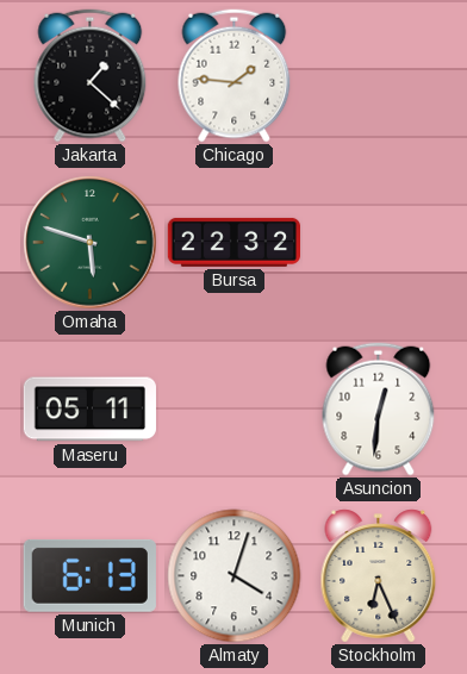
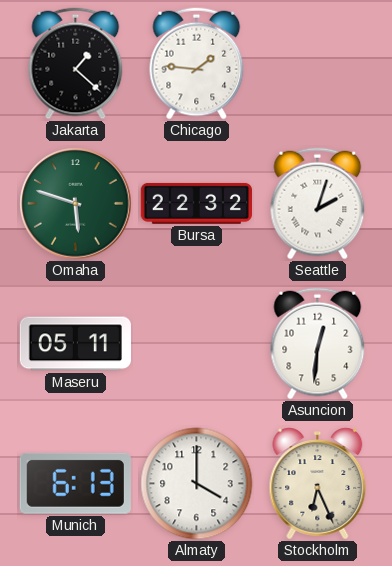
Seattle: none -> 2:03
Almaty: 4:03 -> 4:00
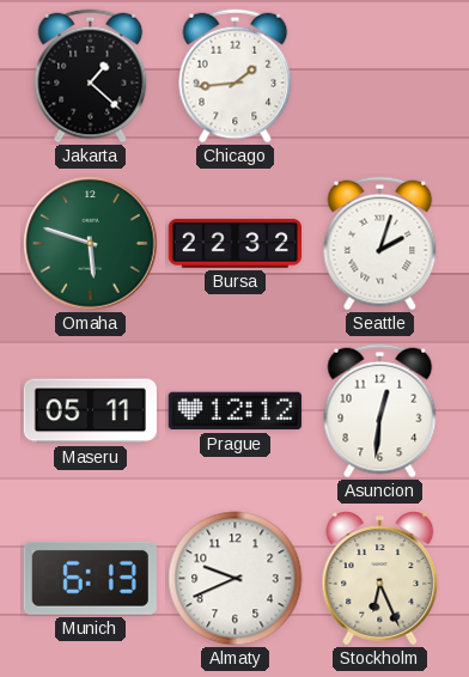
Chicago: 1:46 -> 1:44
Prague: none -> 12:12
Almaty: 4:00 -> 9:41
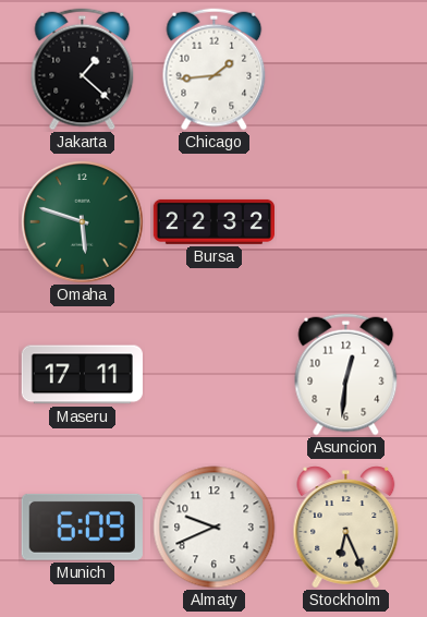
Seattle: 2:03 -> none
Maseru: 05:11 -> 17:11
Prague: 12:12 -> none
Munich: 6:13 -> 6:09
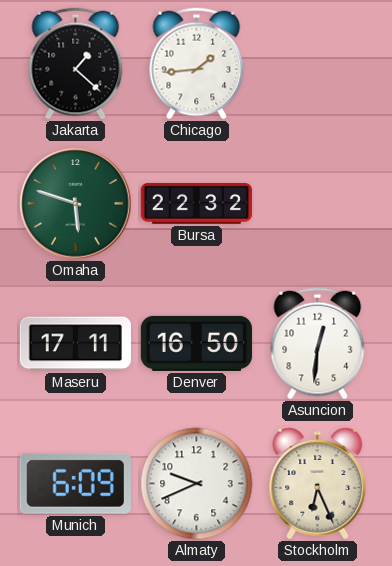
Denver: none -> 16:50
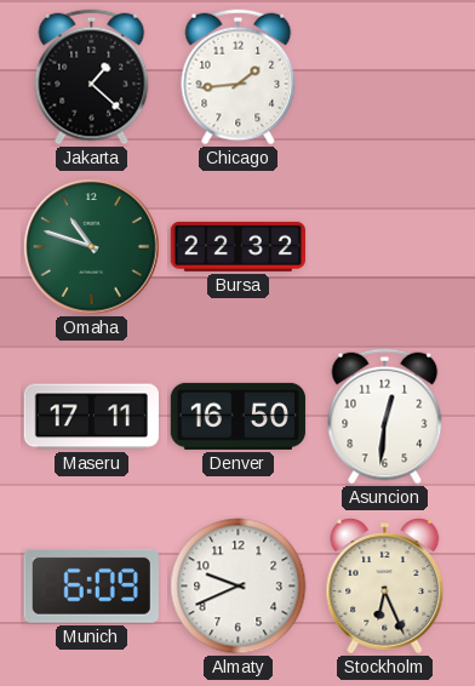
Omaha: 5:48 -> 10:48
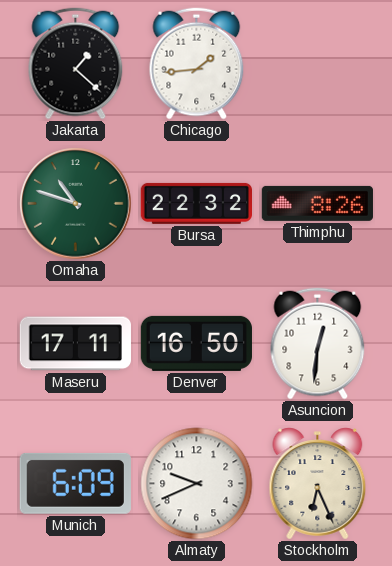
Thimphu: none -> 8:26
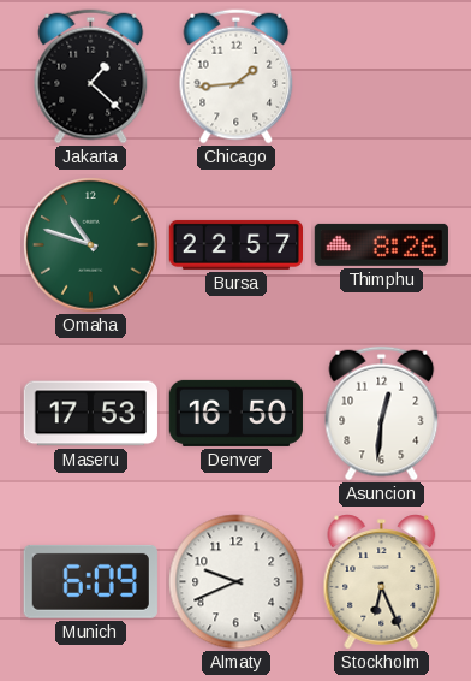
Bursa: 22:32 -> 22:57
Maseru: 17:11 -> 17:53
